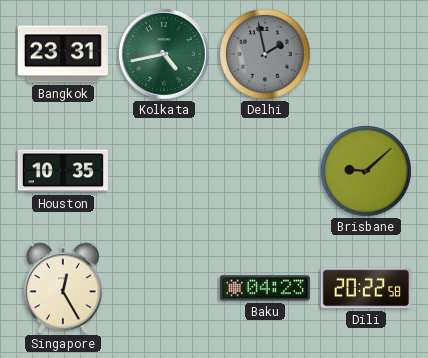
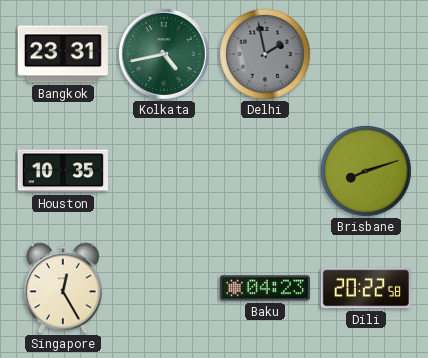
Brisbane: 9:08 -> 8:12
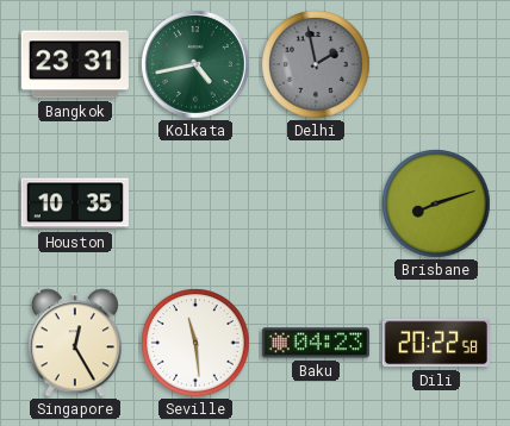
Seville: none -> 11:29
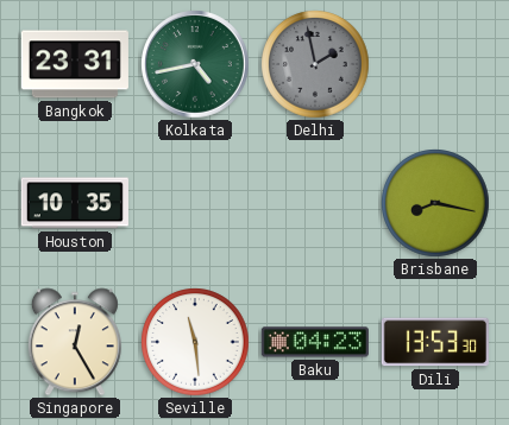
Brisbane: 8:12 -> 8:17
Dili: 20:22 -> 13:53
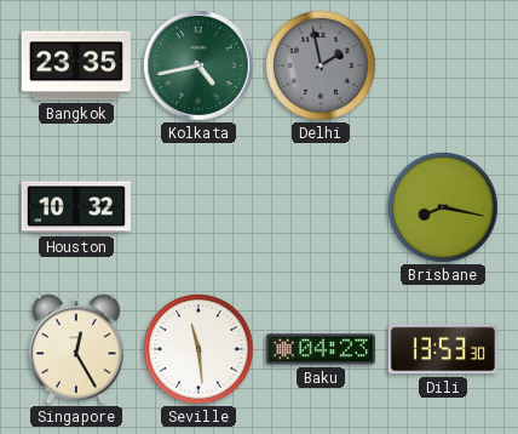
Bangkok: 23:31 -> 23:35
Houston: 10:35 -> 10:32
